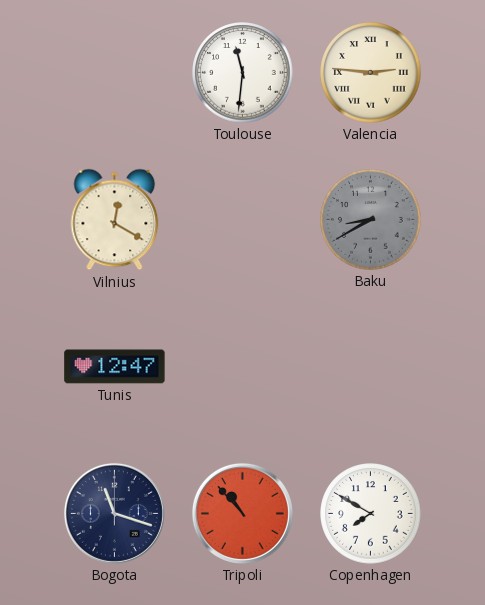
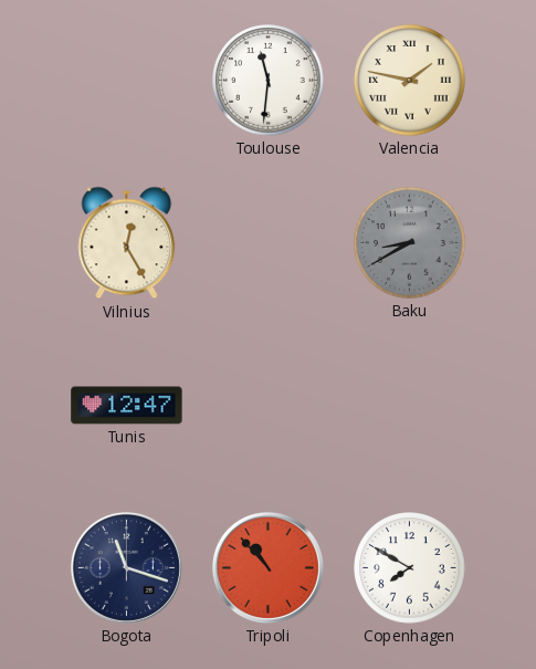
Valencia: 2:46 -> 1:47
Vilnius: 12:20 -> 12:25
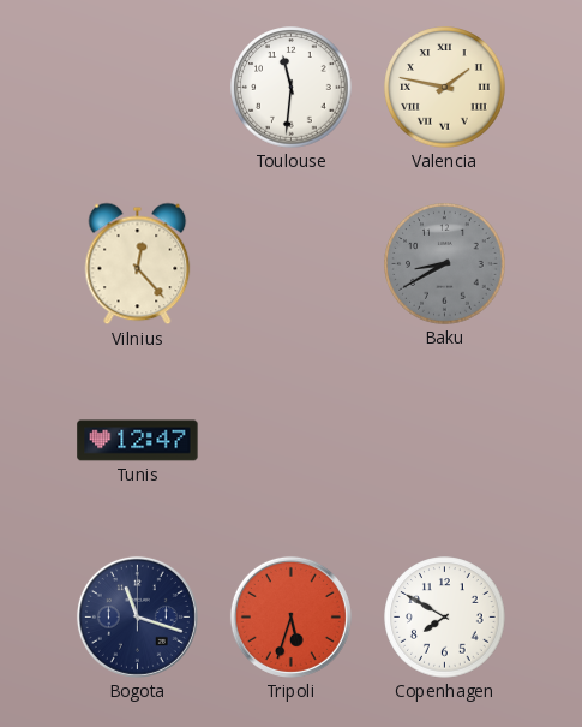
Vilnius: 12:25 -> 12:23
Tripoli: 10:53 -> 5:33
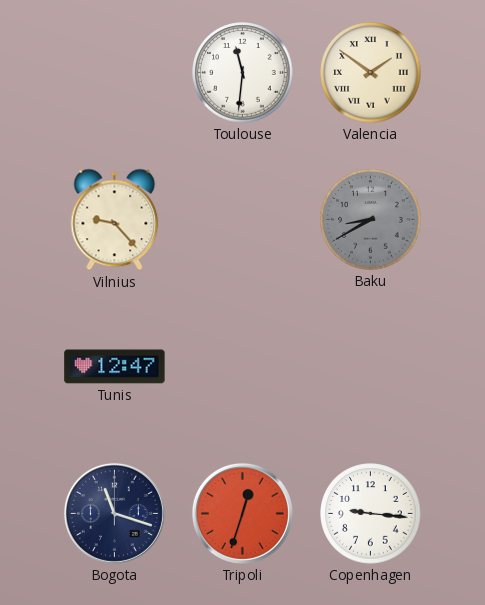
Valencia: 1:47 -> 1:51
Vilnius: 12:23 -> 9:23
Tripoli: 5:33 -> 12:33
Copenhagen: 7:50 -> 9:16
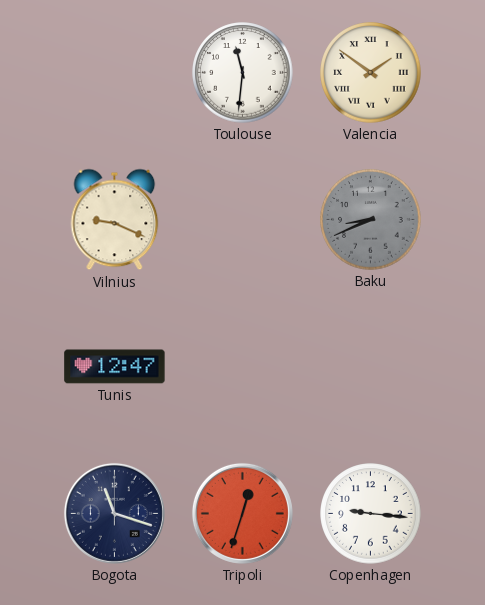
Vilnius: 9:23 -> 9:19
Baku: 8:40 -> 8:41
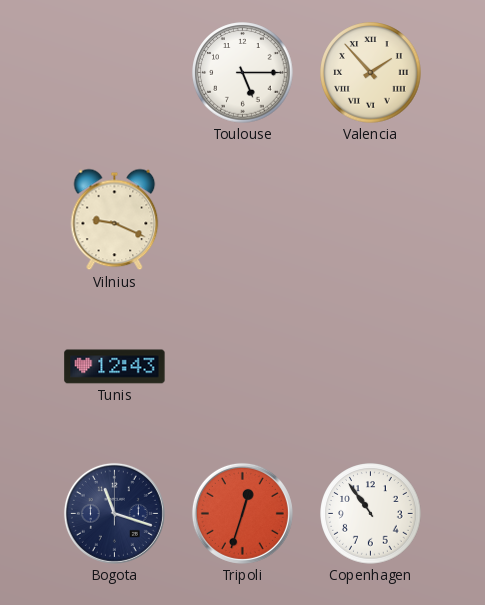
Toulouse: 11:31 -> 5:15
Valencia: 1:51 -> 1:53
Baku: 8:41 -> none
Tunis: 12:47 -> 12:43
Copenhagen: 9:16 -> 10:54
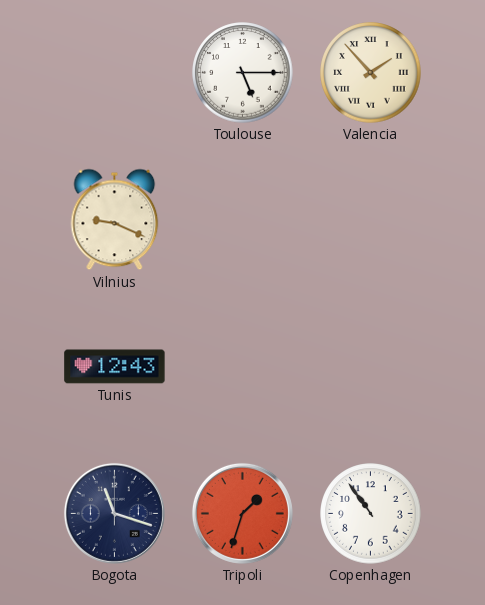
Tripoli: 12:33 -> 1:33
